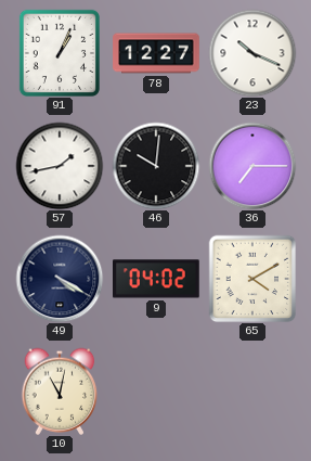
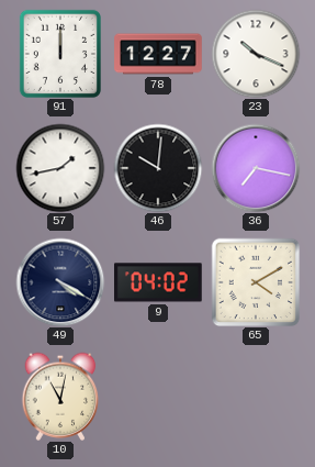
91: 1:04 -> 12:00
36: 7:15 -> 7:17
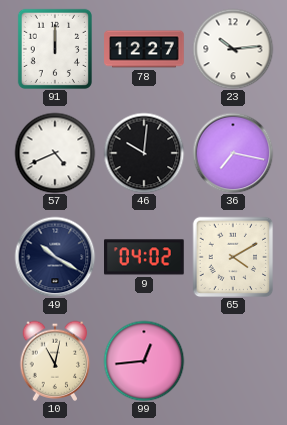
23: 10:19 -> 10:14
57: 1:43 -> 4:41
49: 4:20 -> 10:20
99: none -> 12:44
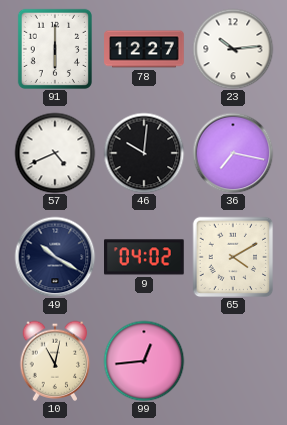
91: 12:00 -> 6:00
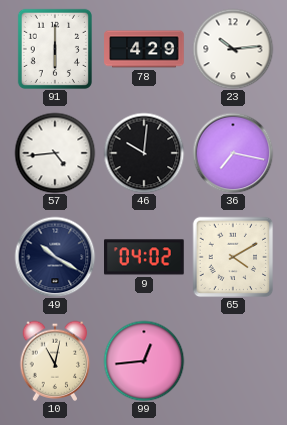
78: 12:27 -> 4:29
57: 4:41 -> 4:44
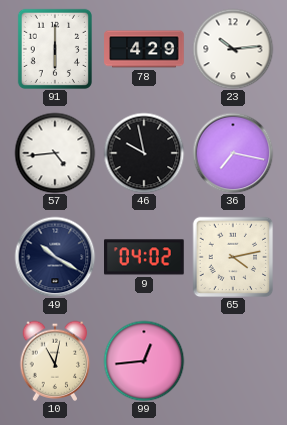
46: 10:01 -> 9:58
65: 4:10 -> 4:13
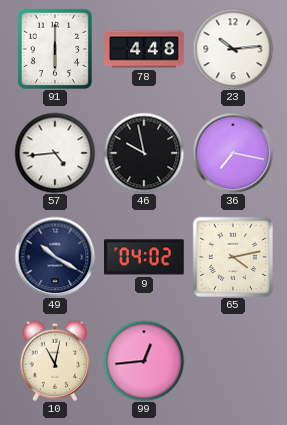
78: 4:29 -> 4:48
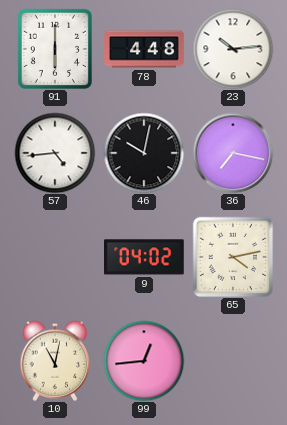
46: 9:58 -> 10:02
49: 10:20 -> none
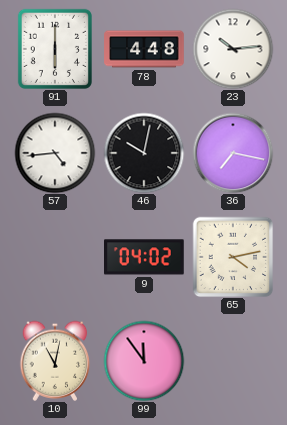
99: 12:44 -> 11:54
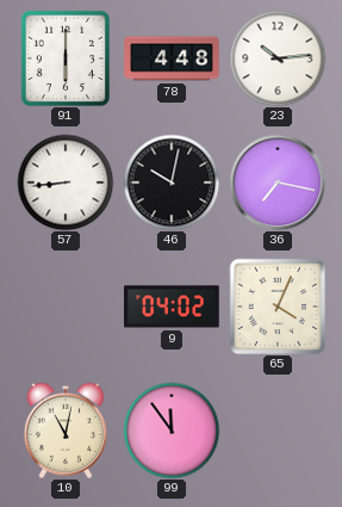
57: 4:44 -> 8:44
65: 4:13 -> 4:04
